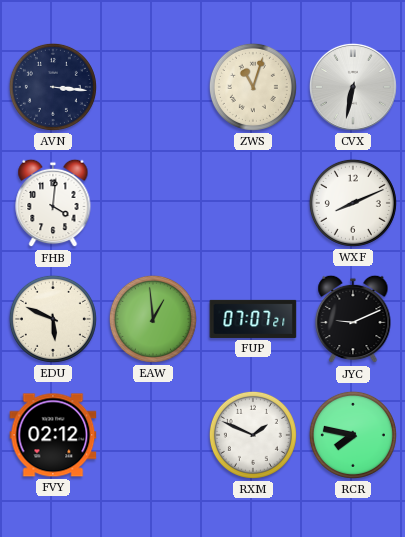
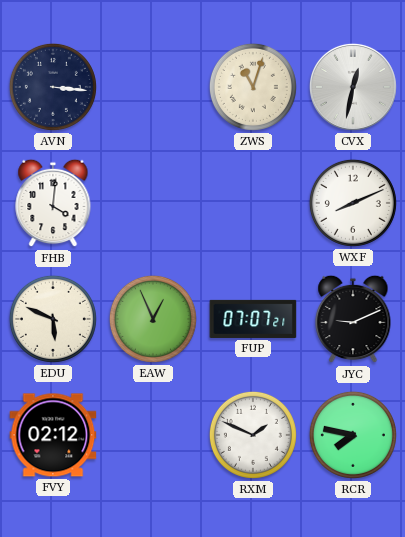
CVX: 6:32 -> 12:32
EAW: 12:59 -> 12:56
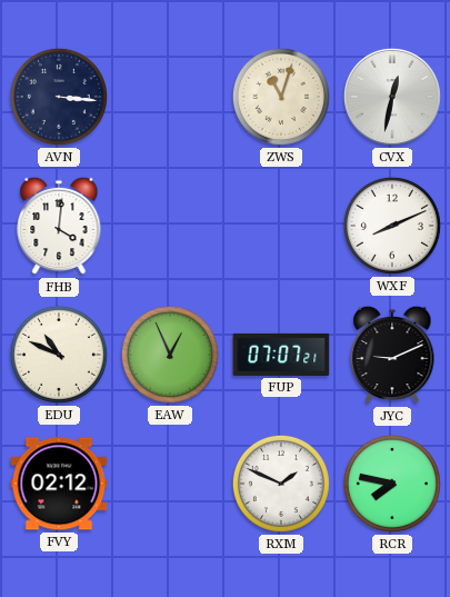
EDU: 5:49 -> 10:49
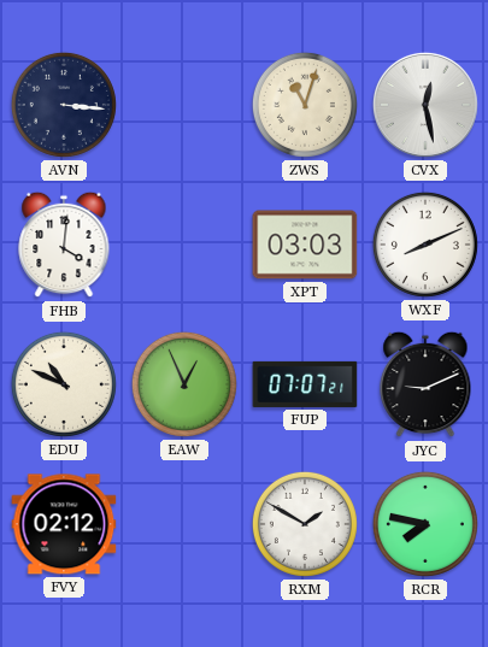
CVX: 12:32 -> 12:28
XPT: none -> 03:03
RXM: 1:49 -> 1:50
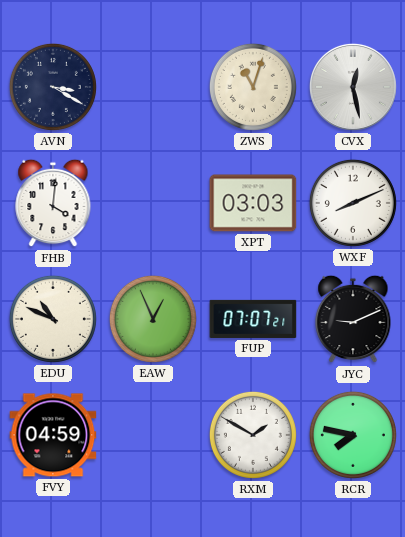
AVN: 3:16 -> 3:20
FVY: 02:12 -> 04:59
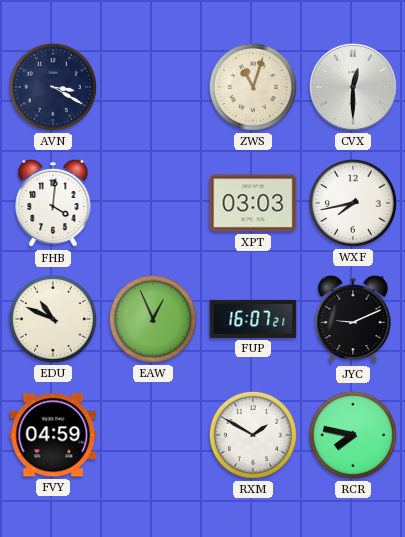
CVX: 12:28 -> 12:30
WXF: 8:11 -> 7:43
FUP: 07:07 -> 16:07
